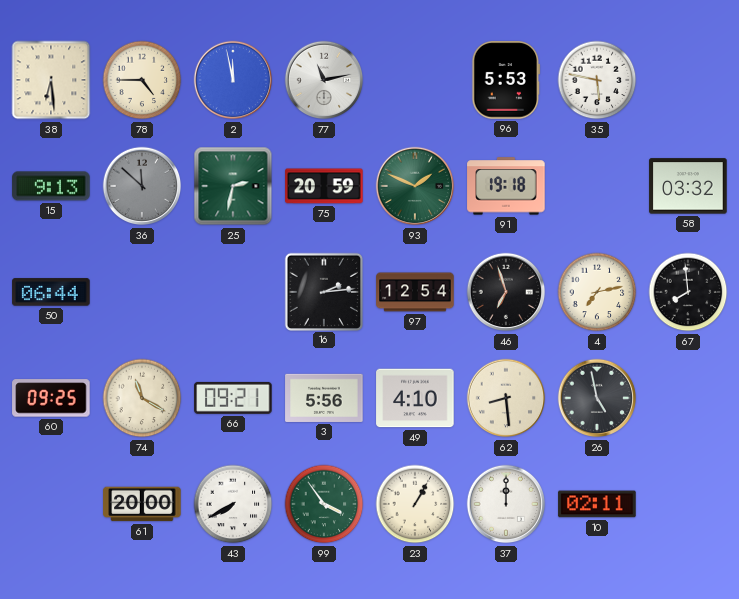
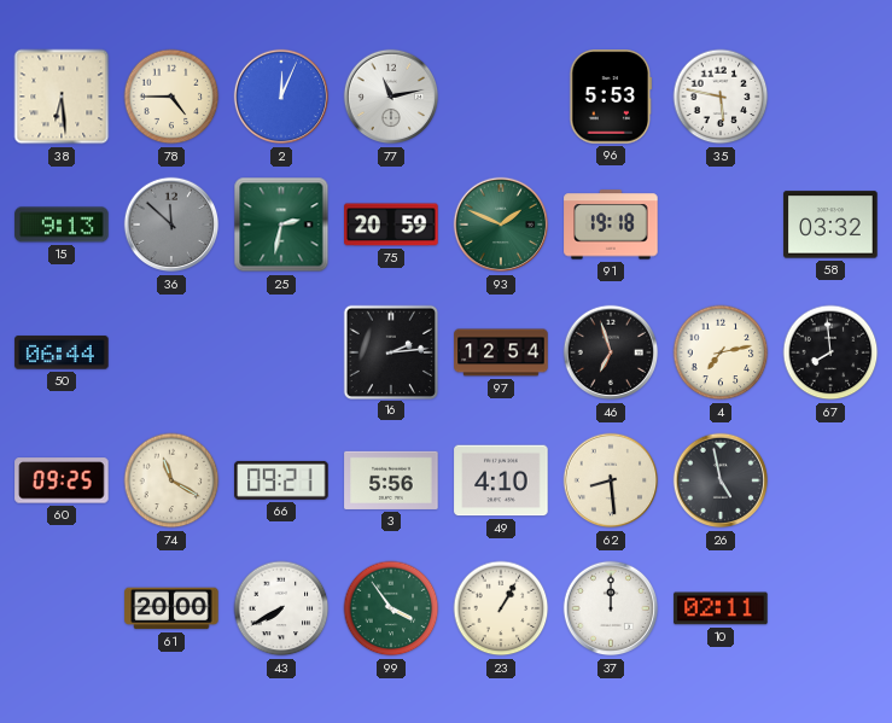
2: 11:58 -> 12:04
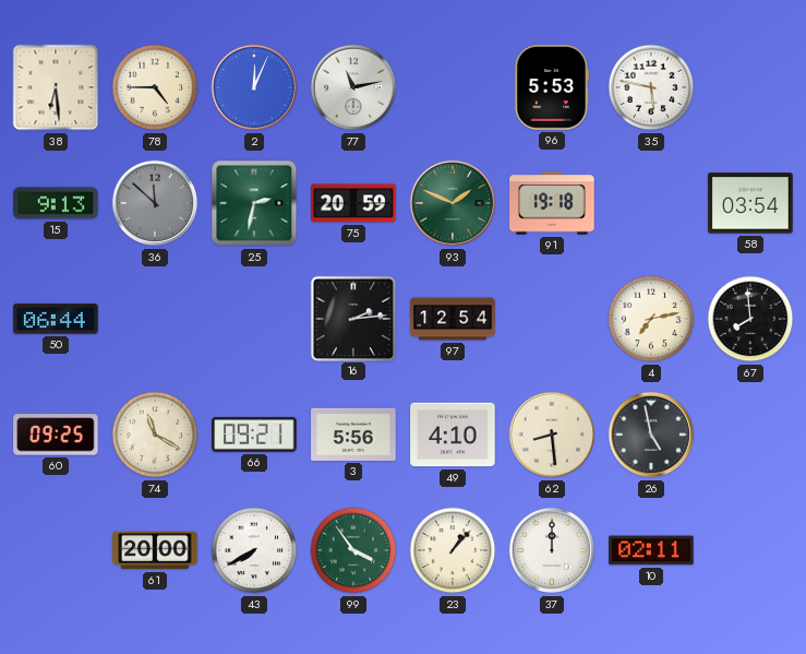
58: 03:32 -> 03:54
46: 6:57 -> none
23: 1:05 -> 1:07
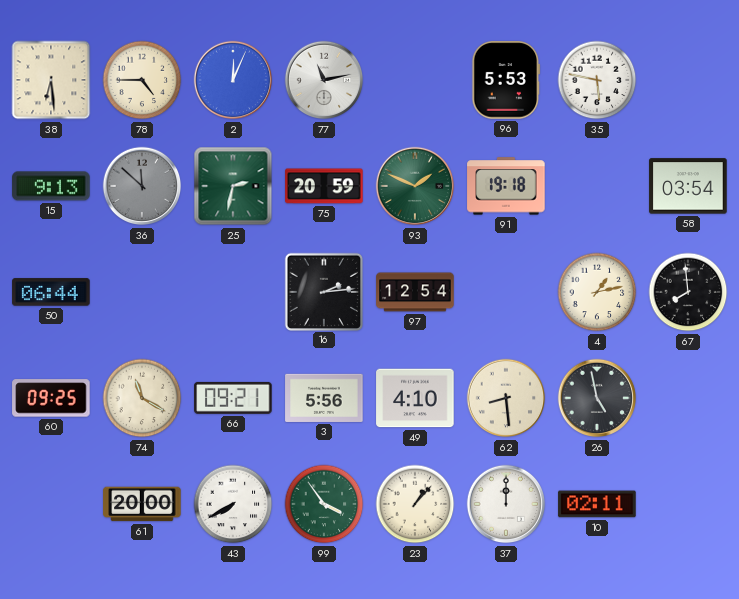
4: 7:13 -> 1:13
